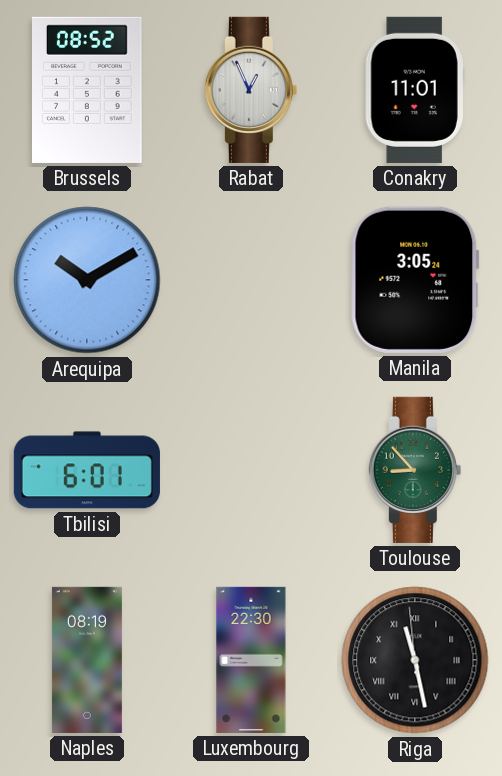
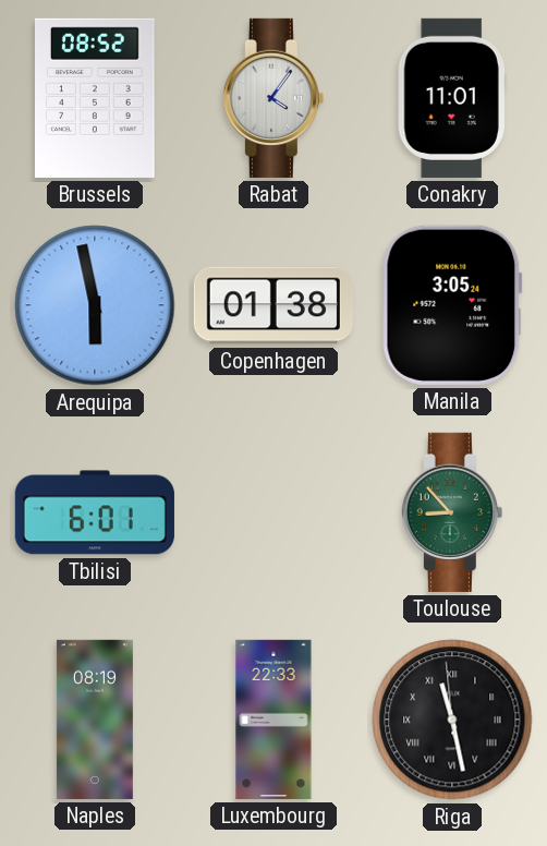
Rabat: 12:56 -> 4:06
Arequipa: 10:10 -> 5:58
Copenhagen: none -> 01:38
Luxembourg: 22:30 -> 22:33
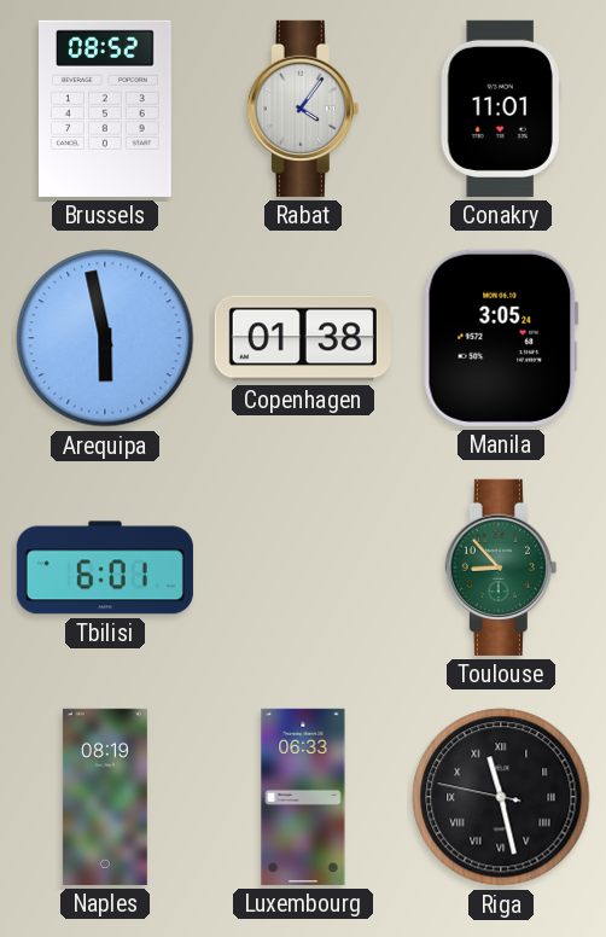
Luxembourg: 22:33 -> 06:33
Riga: 11:27:59 -> 11:27:47
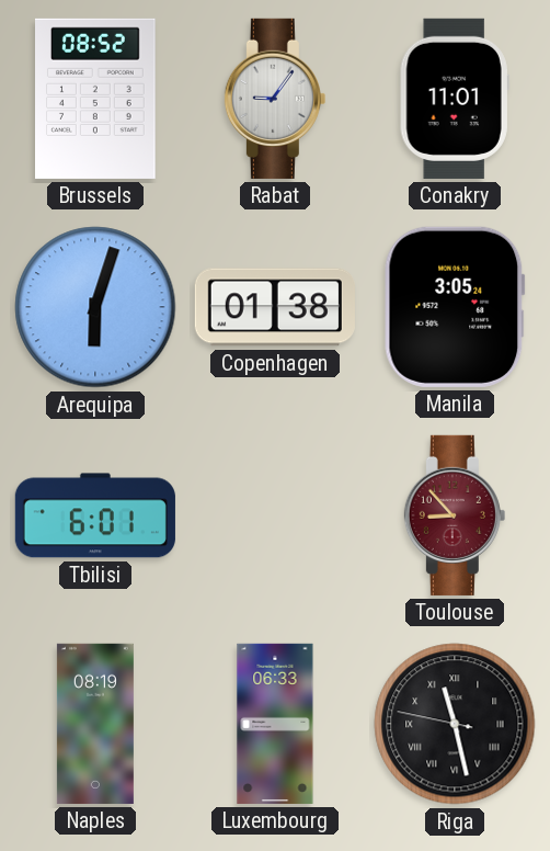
Rabat: 4:06 -> 9:06
Arequipa: 5:58 -> 6:03
Toulouse dial: green -> burgundy
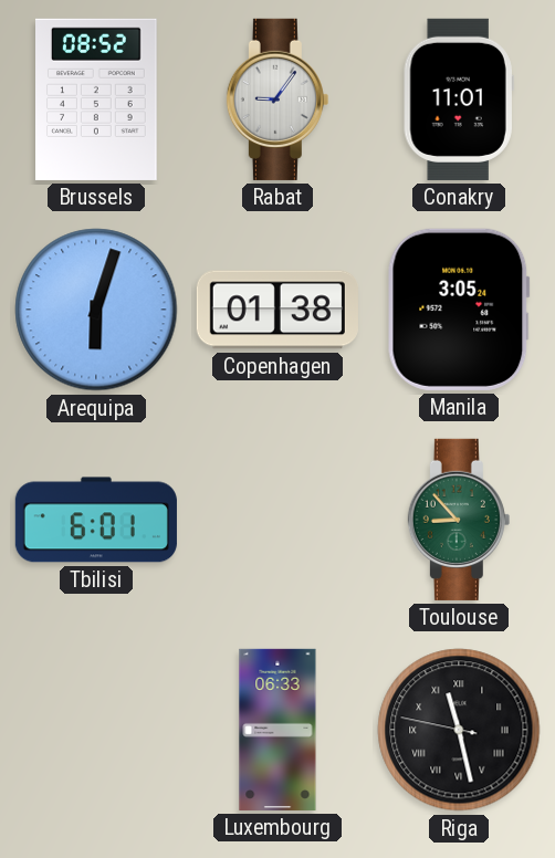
Toulouse dial: burgundy -> green
Naples: 08:19 -> none
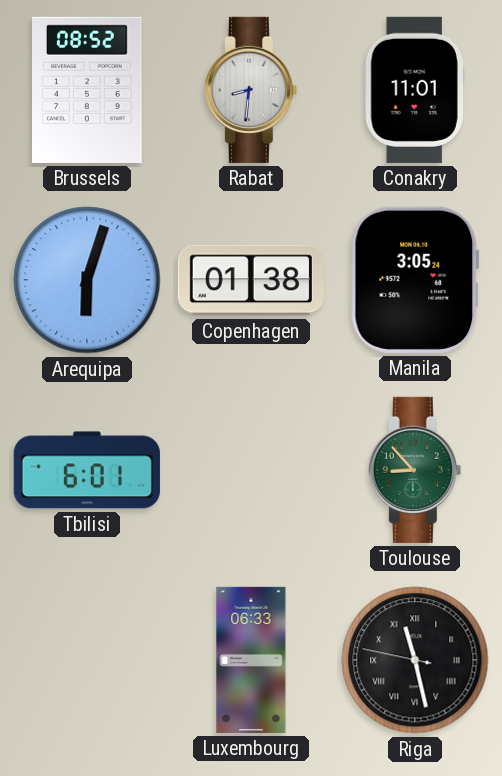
Rabat: 9:06 -> 8:31
